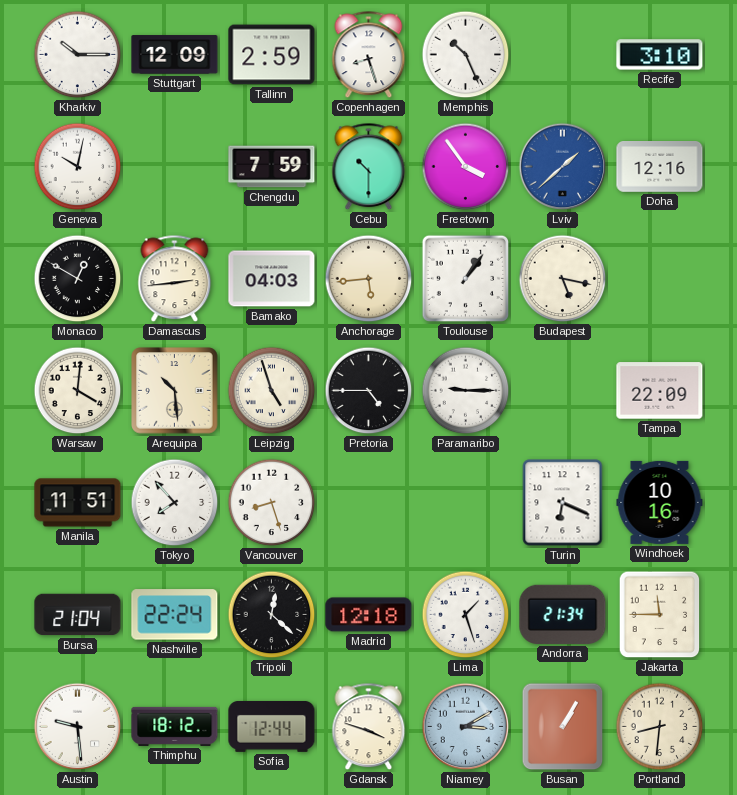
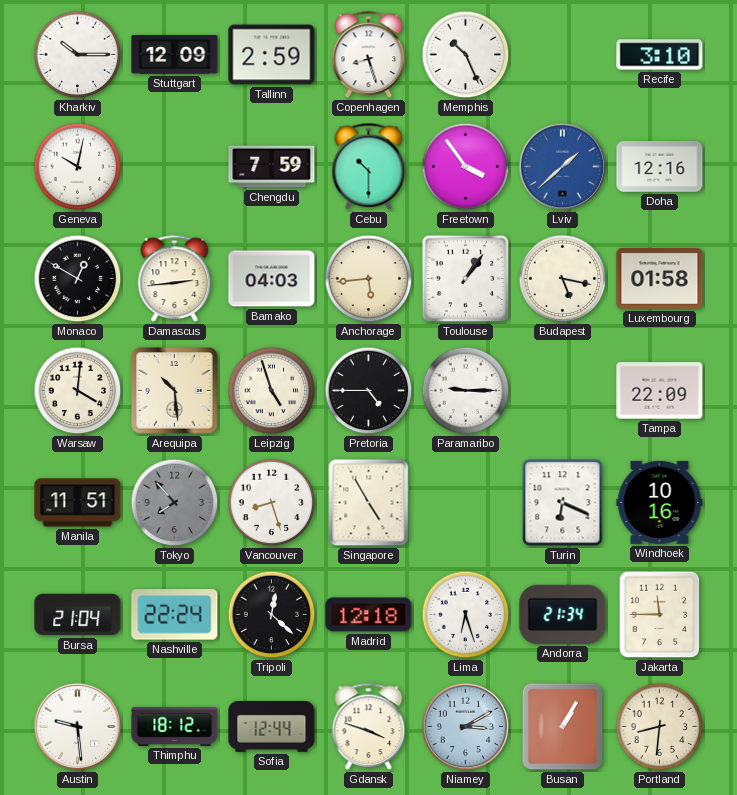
Luxembourg: none -> 01:58
Tokyo dial: white -> grey
Singapore: none -> 4:55
Lima: 1:27 -> 6:27
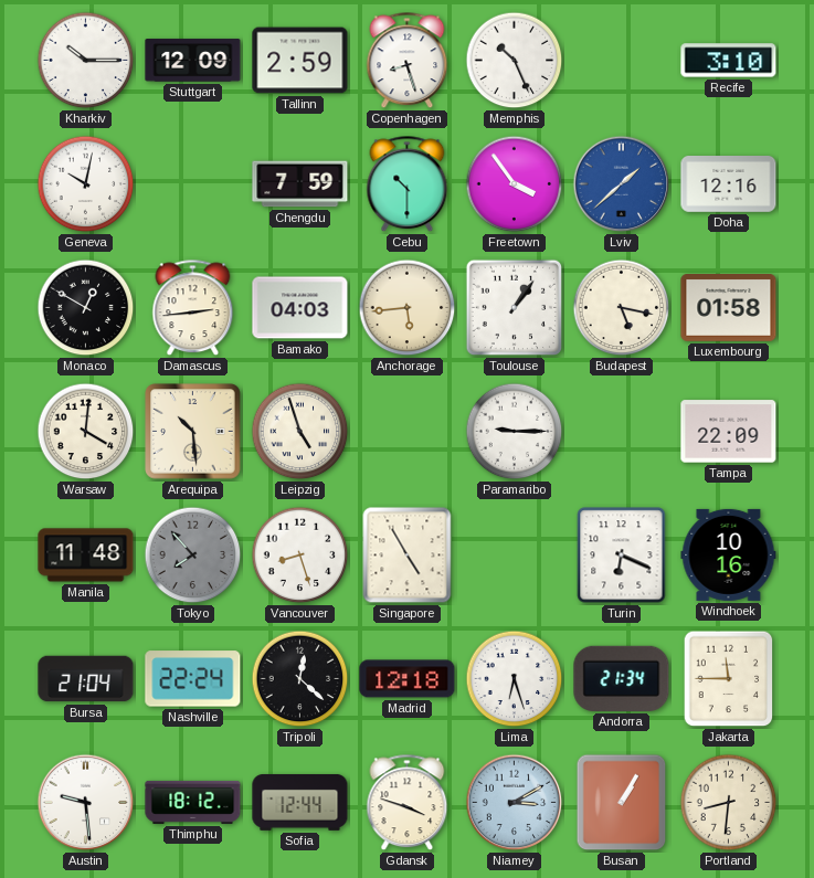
Pretoria: 4:45 -> none
Manila: 11:51 -> 11:48
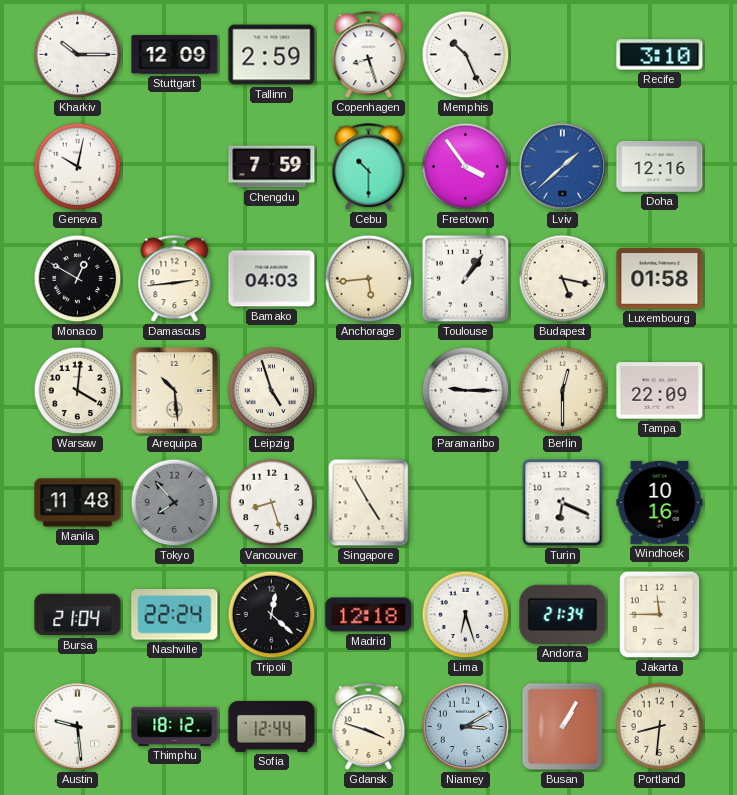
Berlin: none -> 12:30
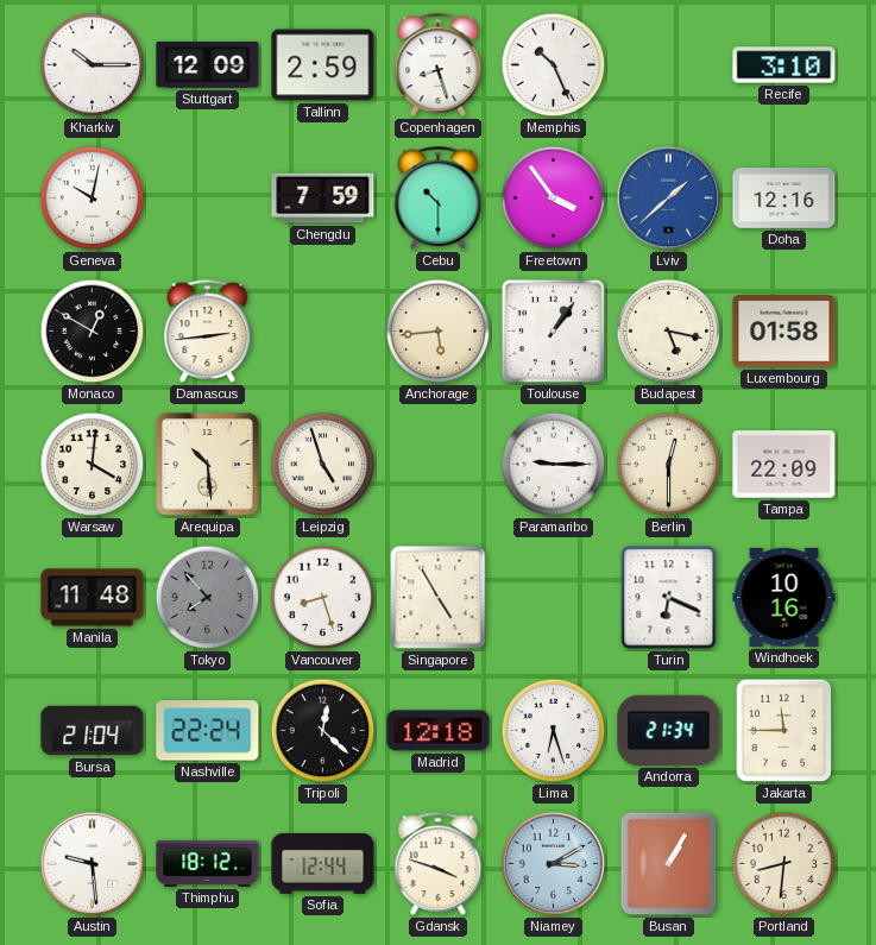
Bamako: 04:03 -> none
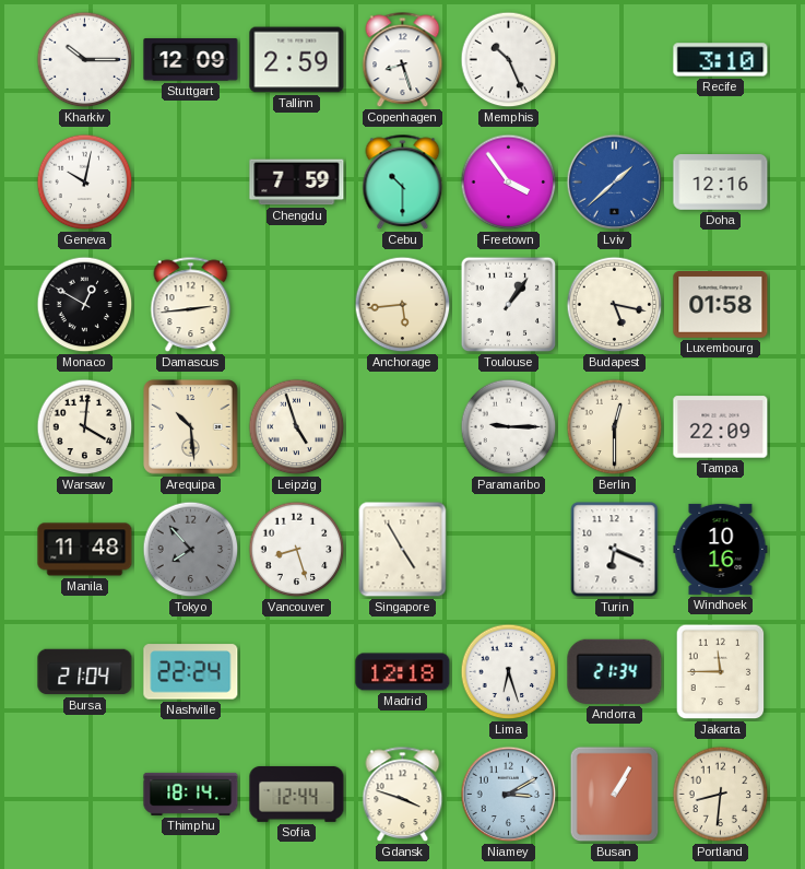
Tripoli: 12:22 -> none
Austin: 9:29 -> none
Thimphu: 18:12 -> 18:14
